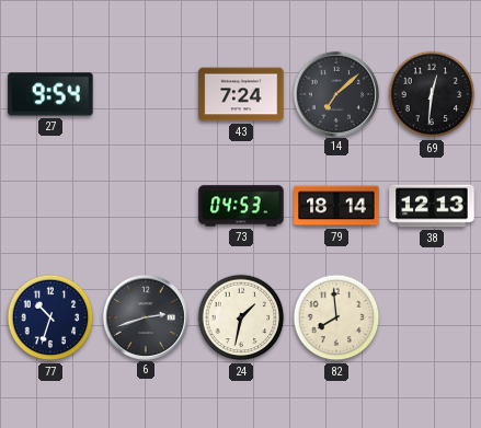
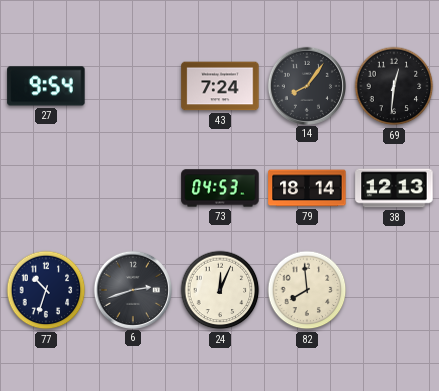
14: 7:08 -> 8:06
24: 1:32 -> 12:04
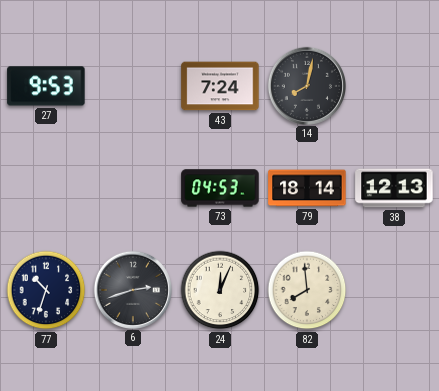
27: 9:54 -> 9:53
14: 8:06 -> 8:02
69: 12:31 -> none
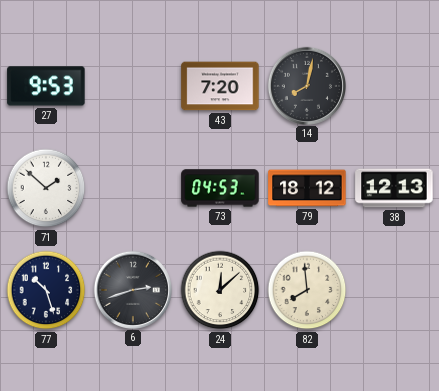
43: 7:24 -> 7:20
71: none -> 1:52
79: 18:14 -> 18:12
77: 10:33 -> 10:27
24: 12:04 -> 12:08
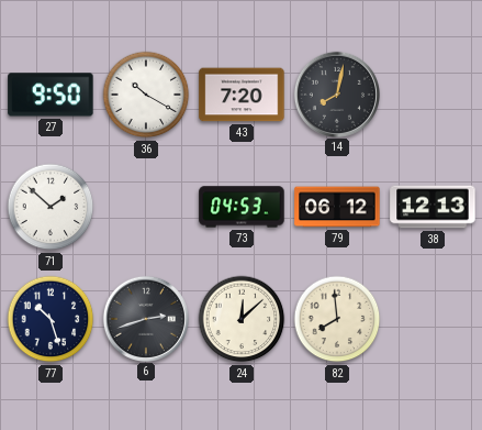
27: 9:53 -> 9:50
36: none -> 10:20
79: 18:12 -> 06:12
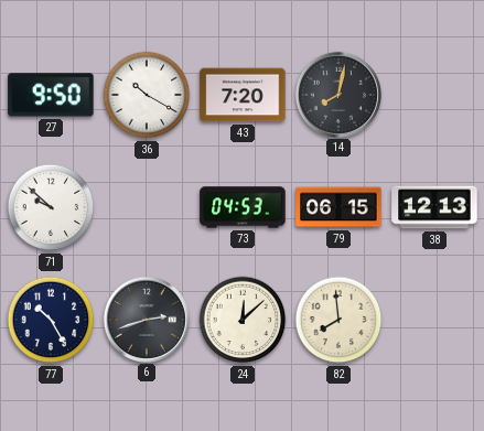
71: 1:52 -> 9:52
79: 06:12 -> 06:15
77: 10:27 -> 10:25
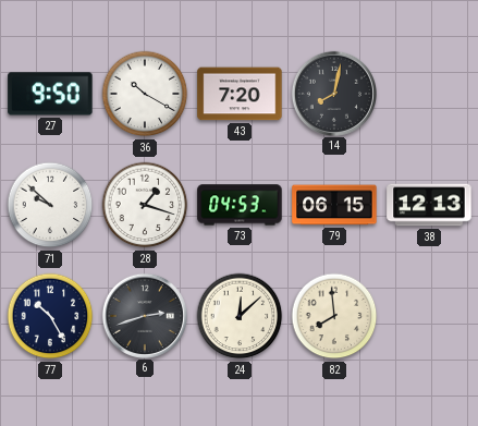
28: none -> 1:18
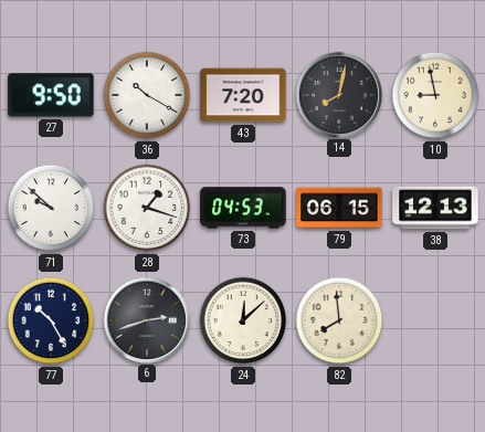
10: none -> 8:58
